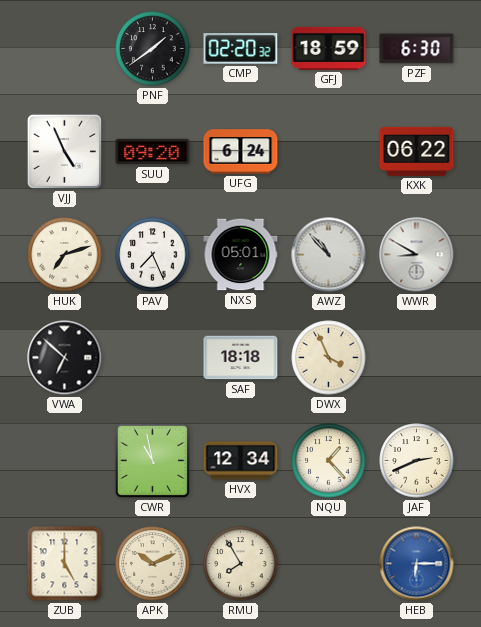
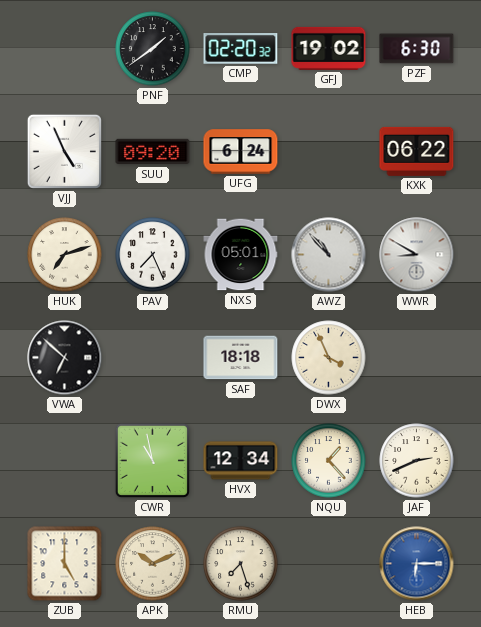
GFJ: 18:59 -> 19:02
RMU: 7:55 -> 7:27
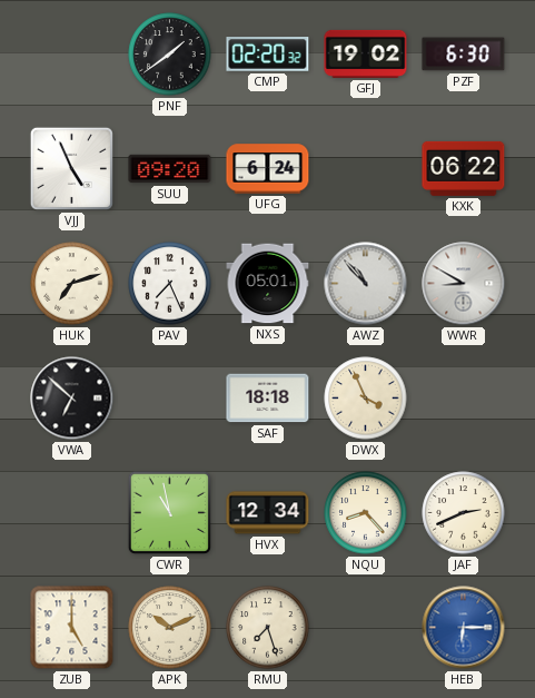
NQU: 1:23 -> 8:23
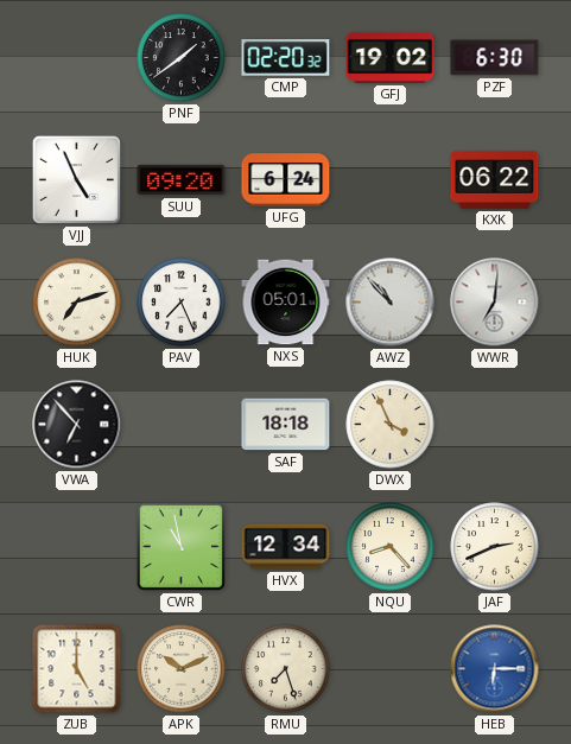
WWR: 8:50 -> 7:01
VWA: 6:52 -> 6:53
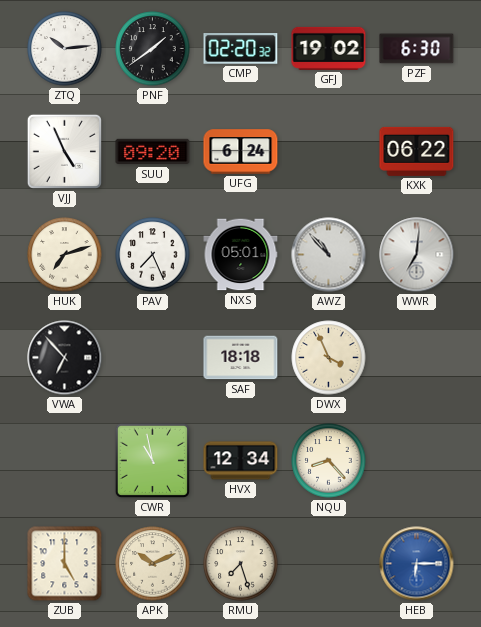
ZTQ: none -> 10:14
JAF: 2:41 -> none
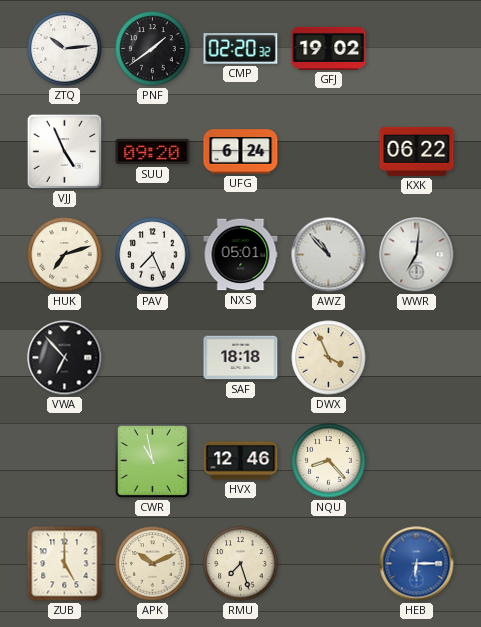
PZF: 6:30 -> none
HVX: 12:34 -> 12:46
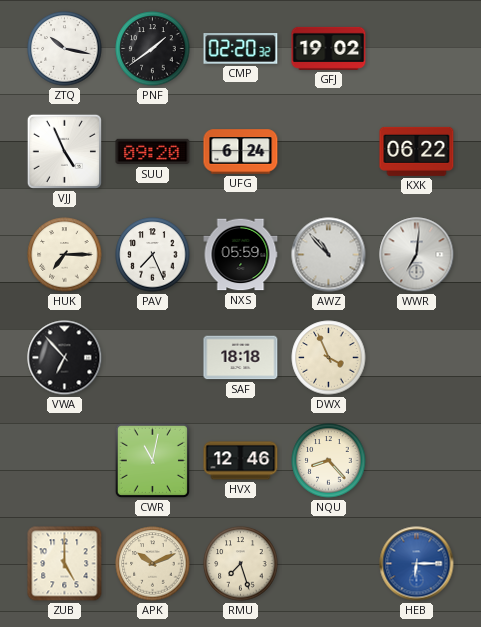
ZTQ: 10:14 -> 10:17
HUK: 7:12 -> 7:15
NXS: 05:01 -> 05:59
CWR: 10:58 -> 11:02
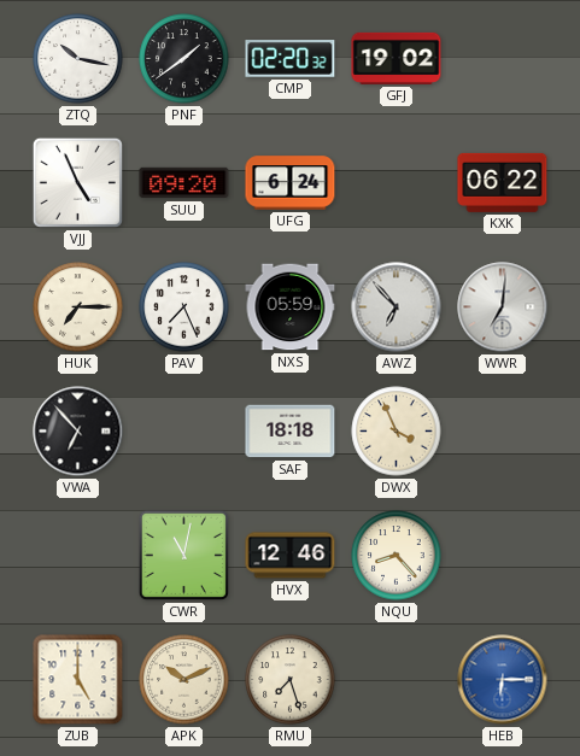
AWZ: 10:53 -> 6:53
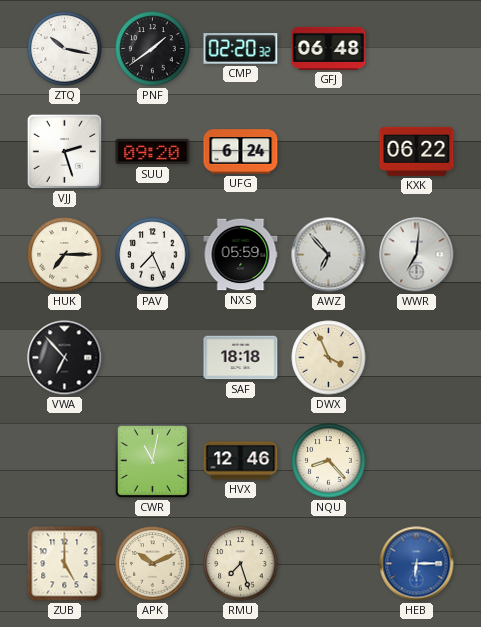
GFJ: 19:02 -> 06:48
VJJ: 4:56 -> 2:27
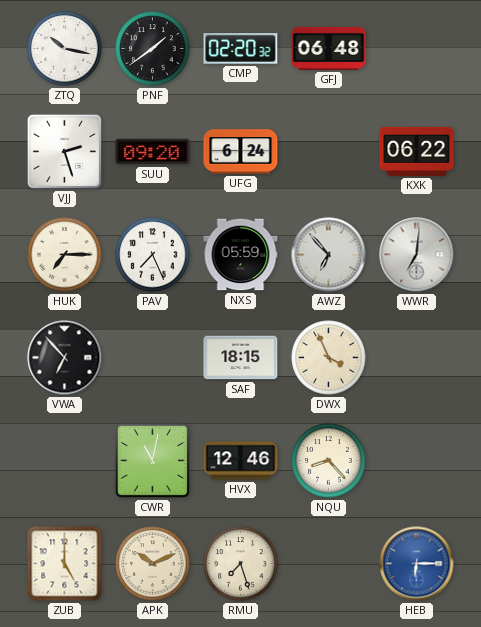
SAF: 18:18 -> 18:15
